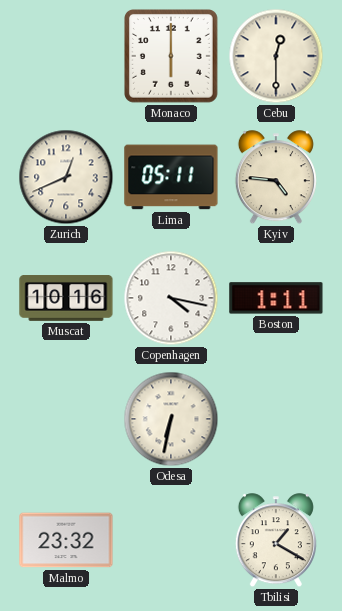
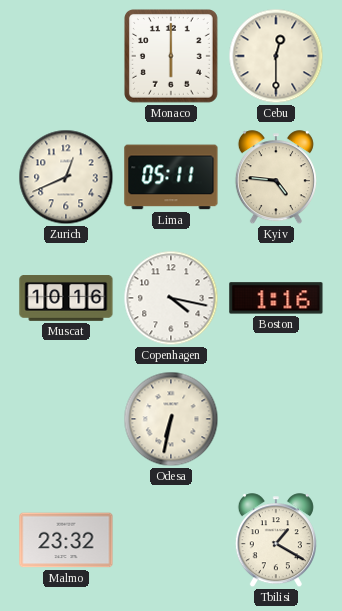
Boston: 1:11 -> 1:16
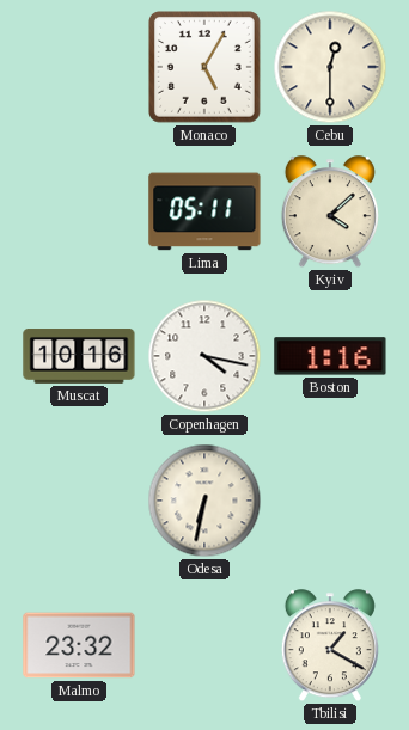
Monaco: 6:00 -> 5:05
Zurich: 12:41 -> none
Kyiv: 4:46 -> 4:08
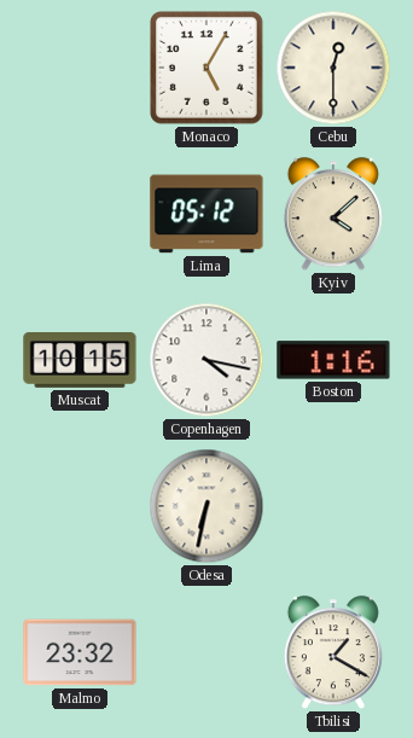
Lima: 05:11 -> 05:12
Muscat: 10:16 -> 10:15
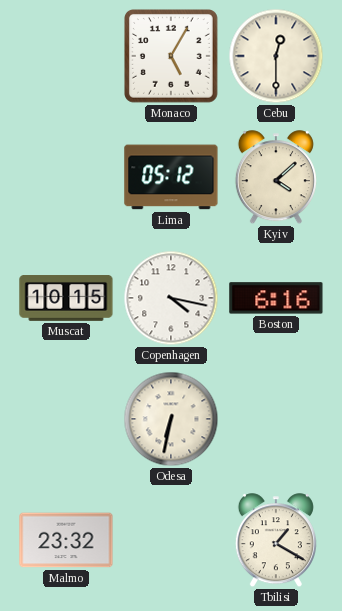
Boston: 1:16 -> 6:16
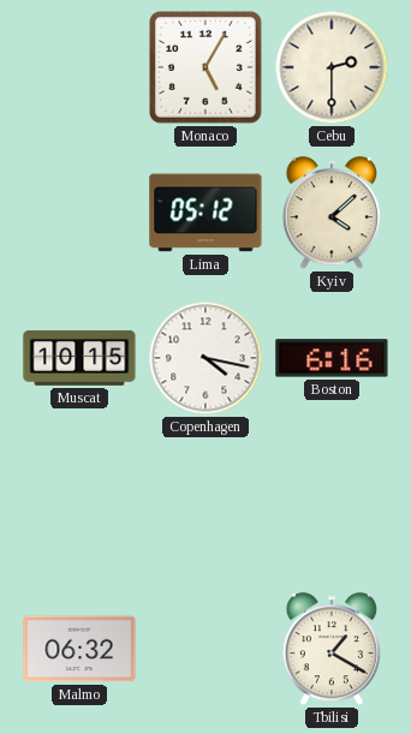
Cebu: 12:30 -> 2:30
Odesa: 6:32 -> none
Malmo: 23:32 -> 06:32
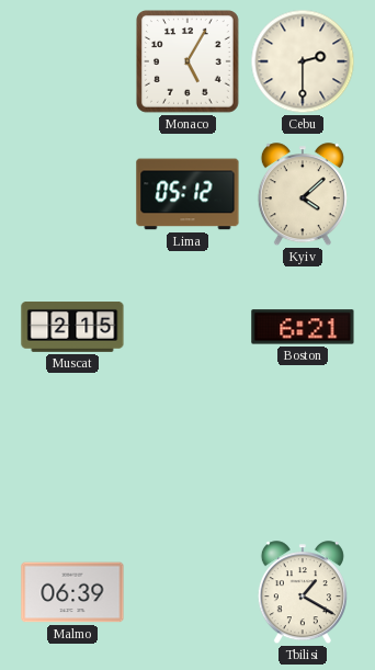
Muscat: 10:15 -> 2:15
Copenhagen: 4:17 -> none
Boston: 6:16 -> 6:21
Malmo: 06:32 -> 06:39
